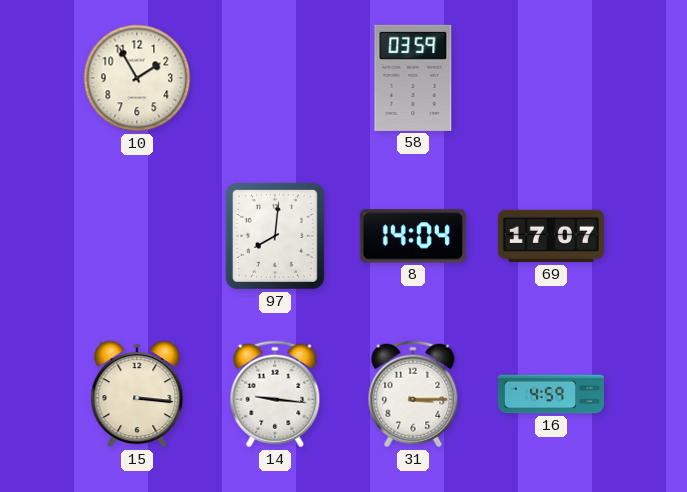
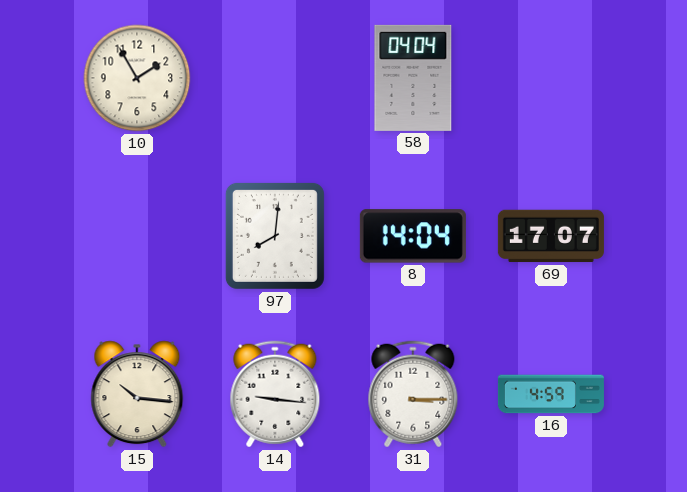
58: 03:59 -> 04:04
15: 3:16 -> 10:16
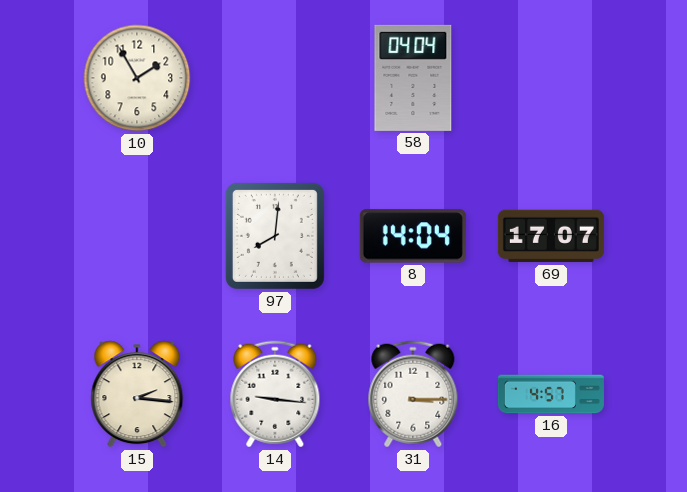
15: 10:16 -> 2:16
16: 4:59 -> 4:57
